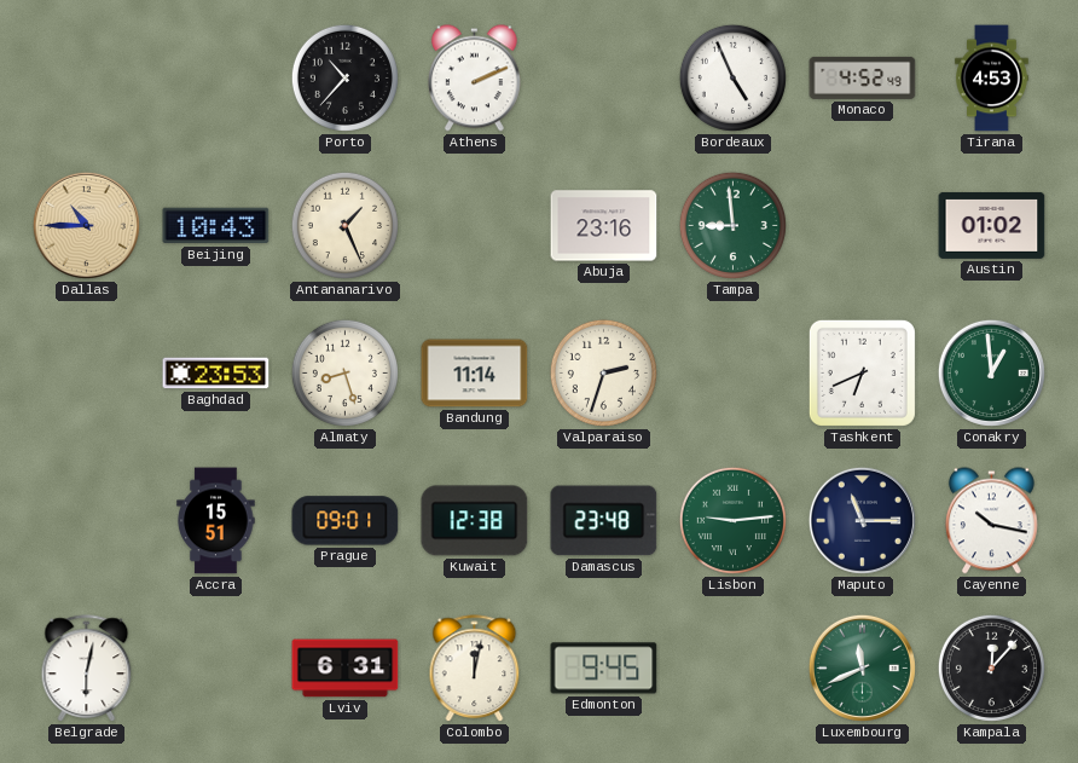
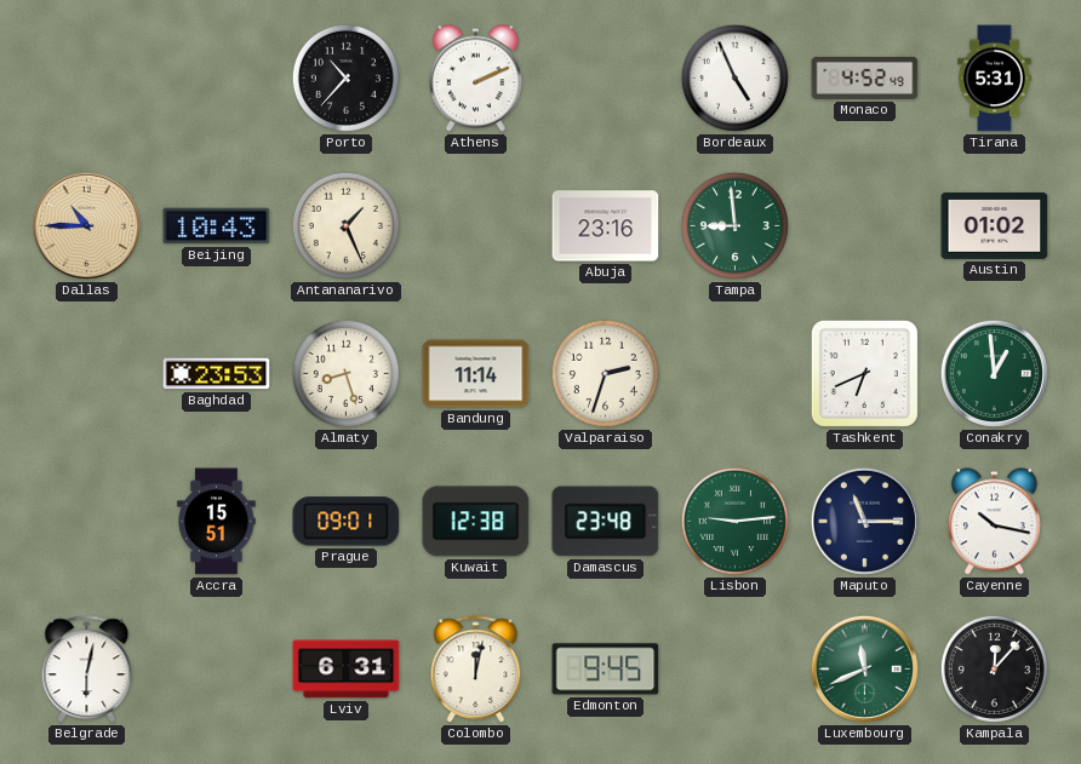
Tirana: 4:53 -> 5:31
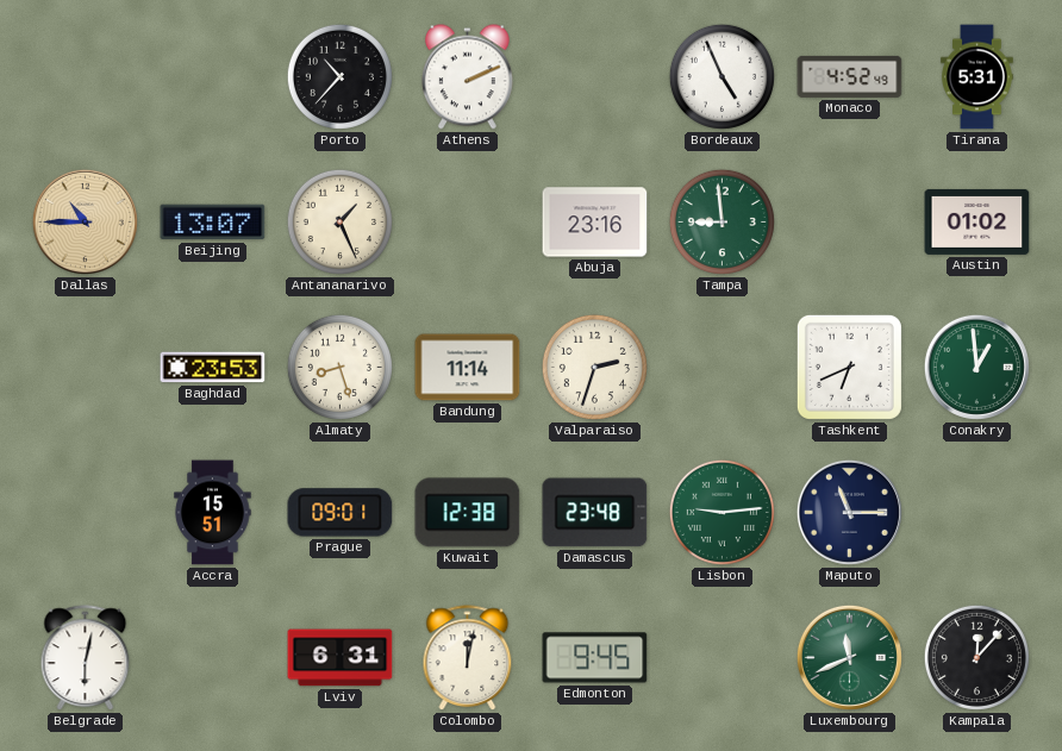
Beijing: 10:43 -> 13:07
Cayenne: 10:17 -> none
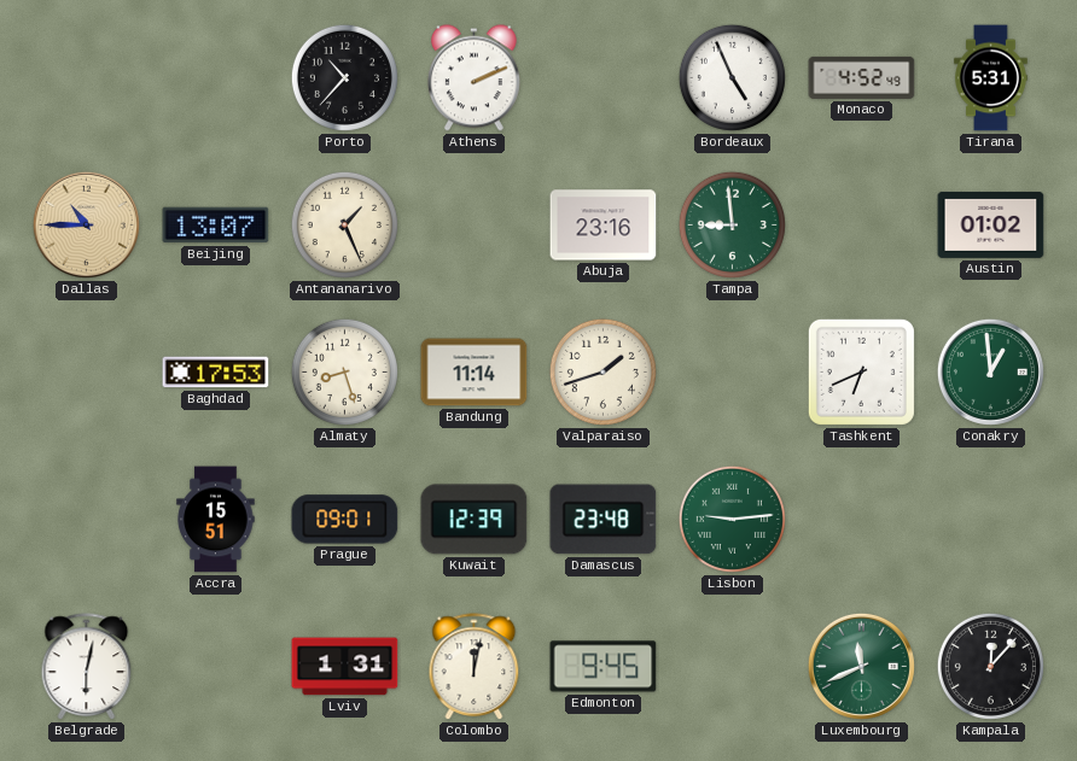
Baghdad: 23:53 -> 17:53
Valparaiso: 2:33 -> 1:42
Kuwait: 12:38 -> 12:39
Maputo: 11:15 -> none
Lviv: 6:31 -> 1:31
